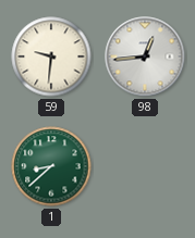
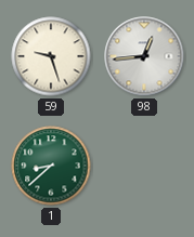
59: 9:31 -> 9:27
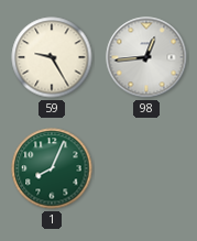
59: 9:27 -> 9:25
1: 8:38 -> 8:04
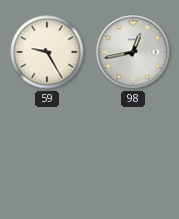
98: 12:44 -> 12:43
1: 8:04 -> none
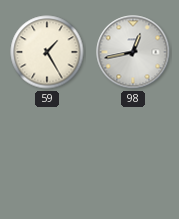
59: 9:25 -> 1:25
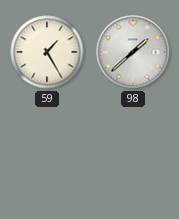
98: 12:43 -> 1:38
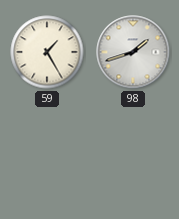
98: 1:38 -> 1:42
